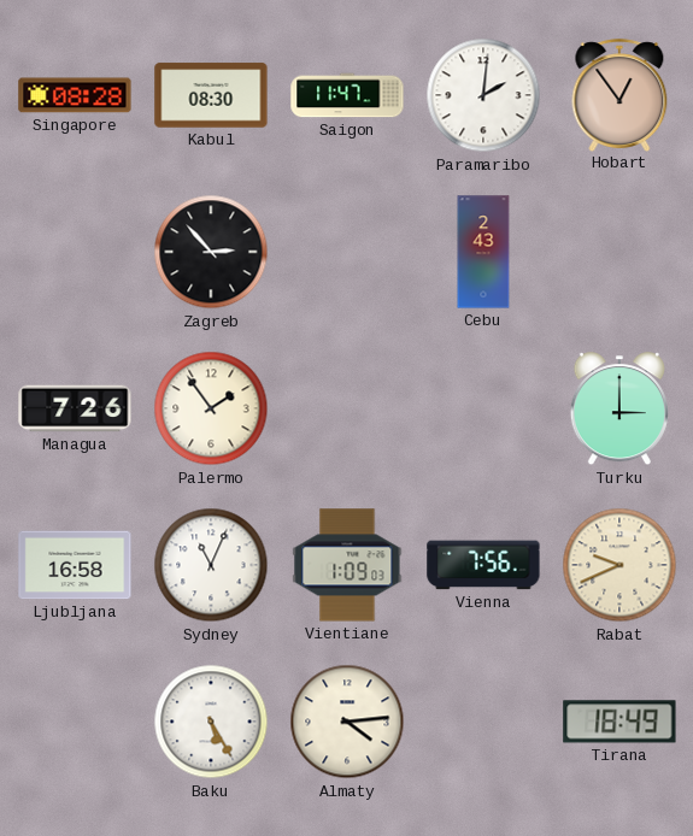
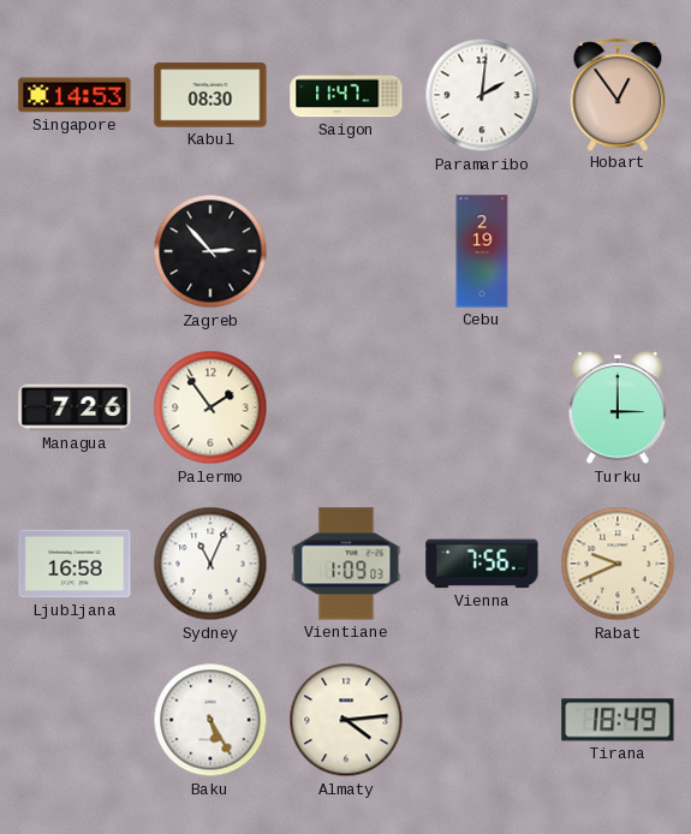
Singapore: 08:28 -> 14:53
Cebu: 2:43 -> 2:19
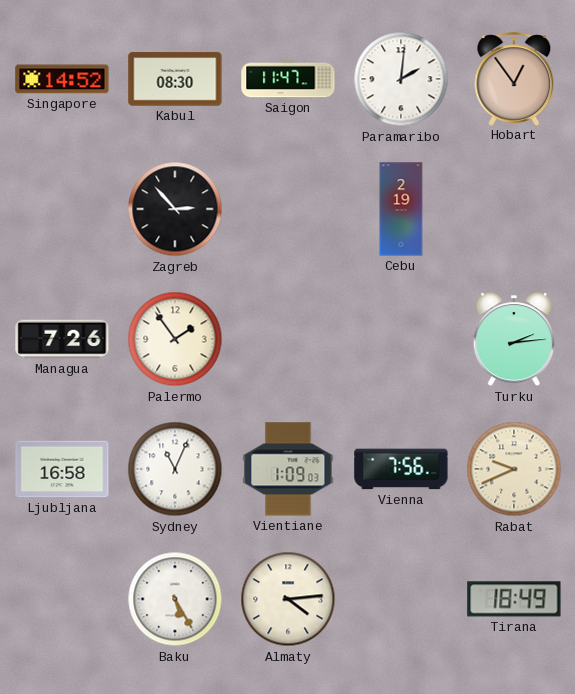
Singapore: 14:53 -> 14:52
Turku: 3:00 -> 2:14
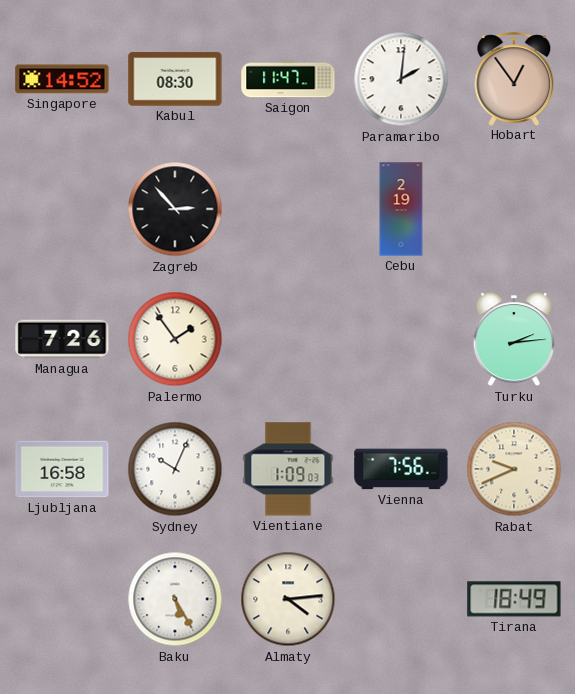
Sydney: 11:04 -> 10:04
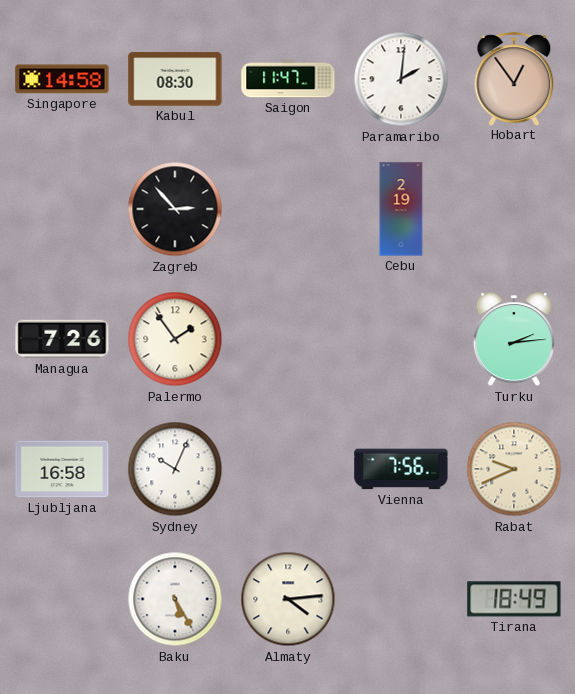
Singapore: 14:52 -> 14:58
Vientiane: 1:09 -> none
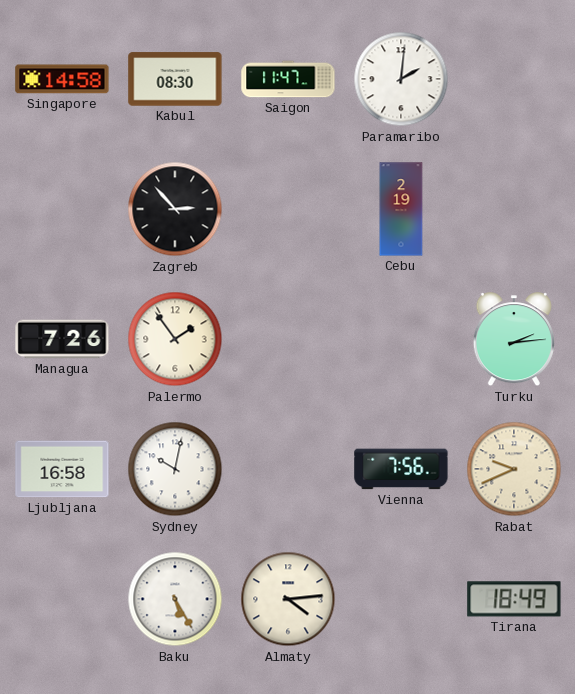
Hobart: 12:54 -> none
Sydney: 10:04 -> 10:02
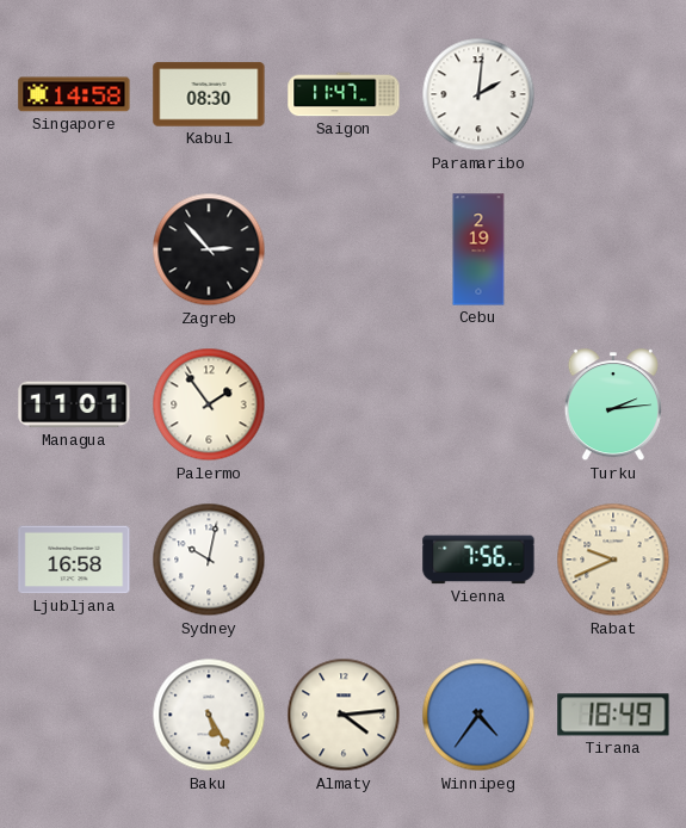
Managua: 7:26 -> 11:01
Winnipeg: none -> 4:36
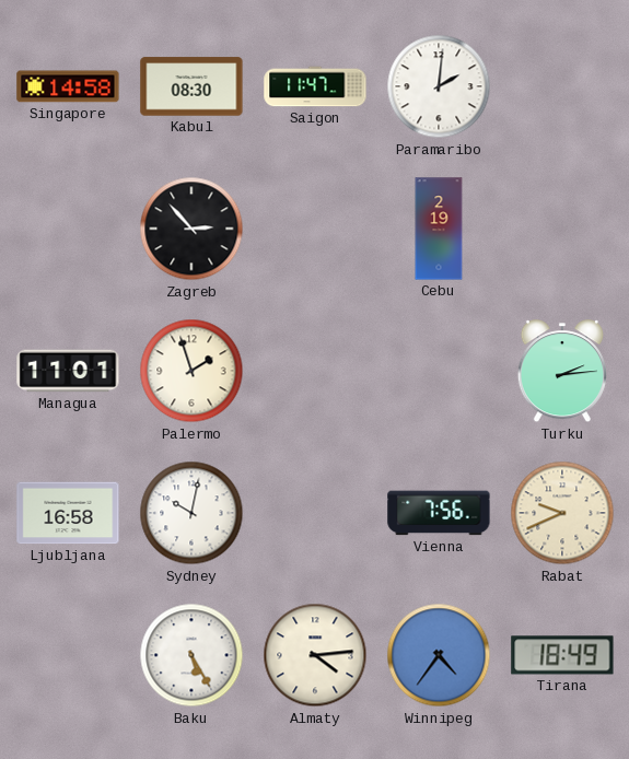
Palermo: 1:54 -> 1:57
